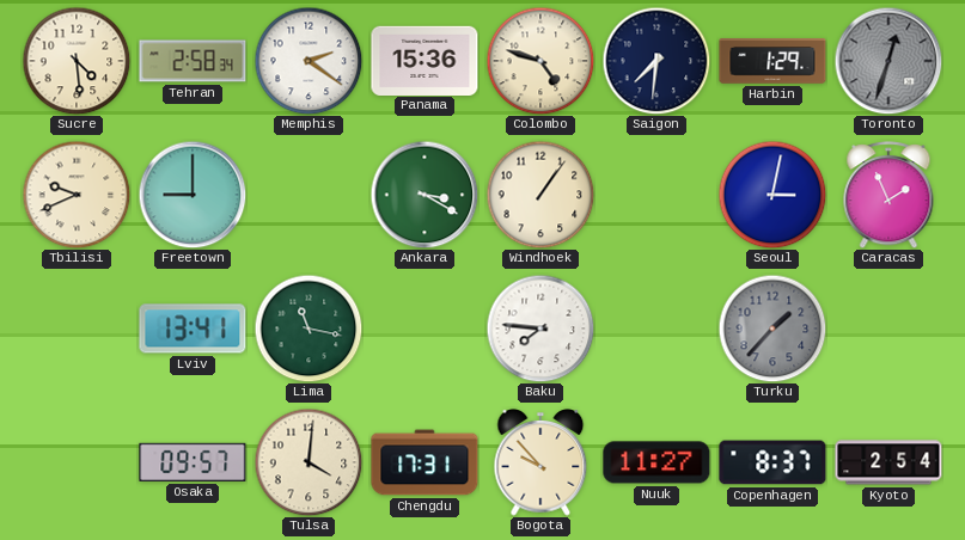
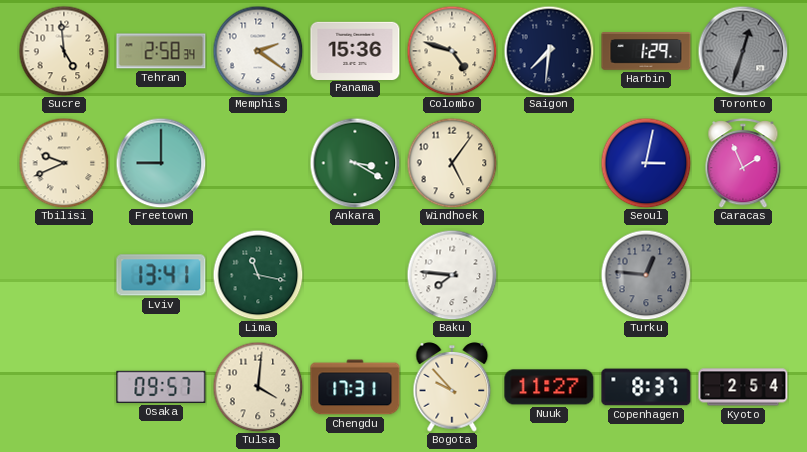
Sucre: 4:29 -> 4:59
Windhoek: 1:06 -> 5:06
Turku: 1:37 -> 12:46
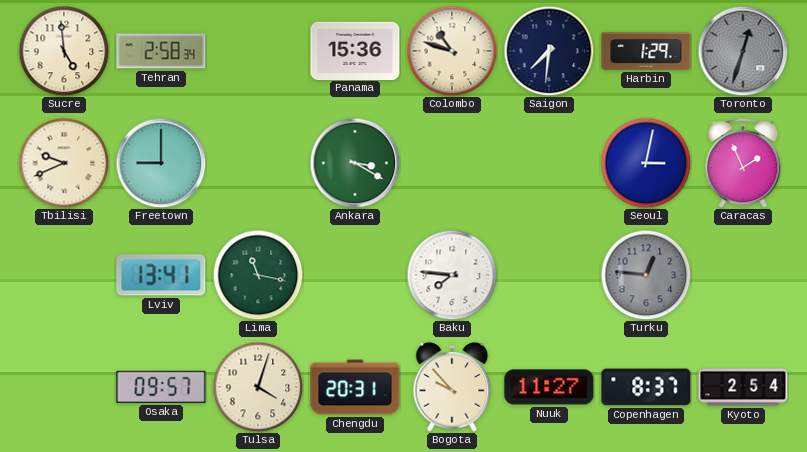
Memphis: 2:21 -> none
Colombo: 4:48 -> 10:48
Windhoek: 5:06 -> none
Tulsa: 4:01 -> 4:03
Chengdu: 17:31 -> 20:31
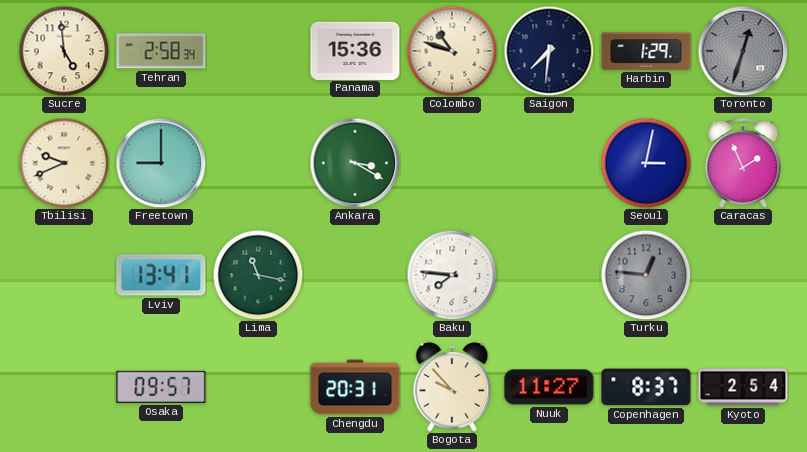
Tulsa: 4:03 -> none
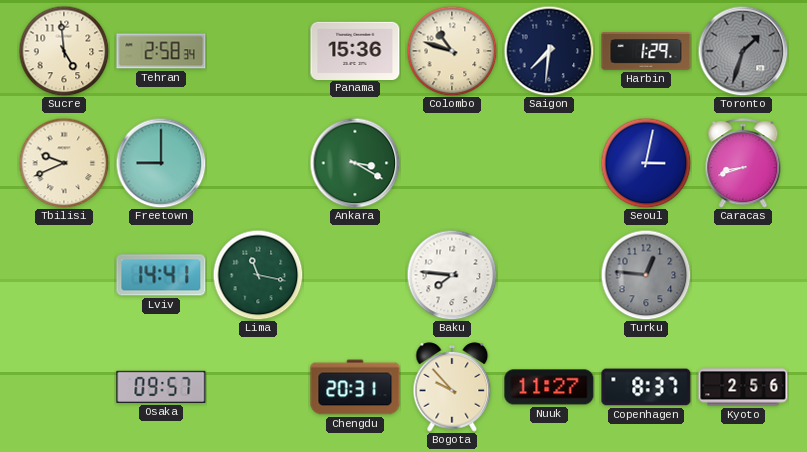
Toronto: 12:33 -> 1:33
Caracas: 1:56 -> 8:42
Lviv: 13:41 -> 14:41
Kyoto: 2:54 -> 2:56
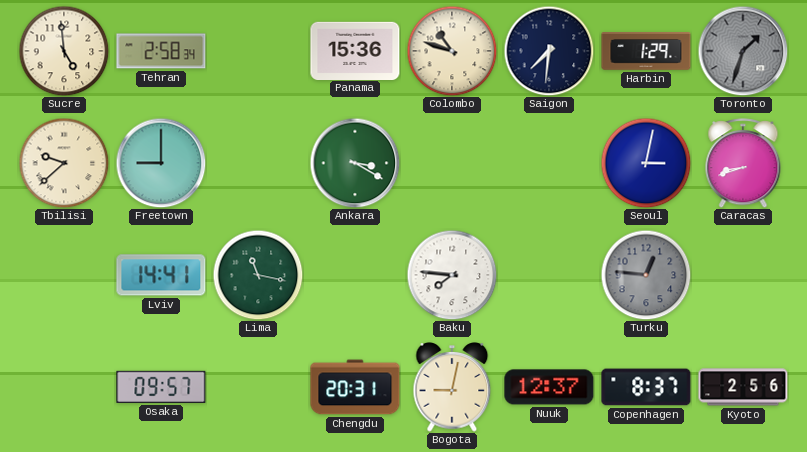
Tbilisi: 9:41 -> 9:38
Bogota: 9:53 -> 9:02
Nuuk: 11:27 -> 12:37
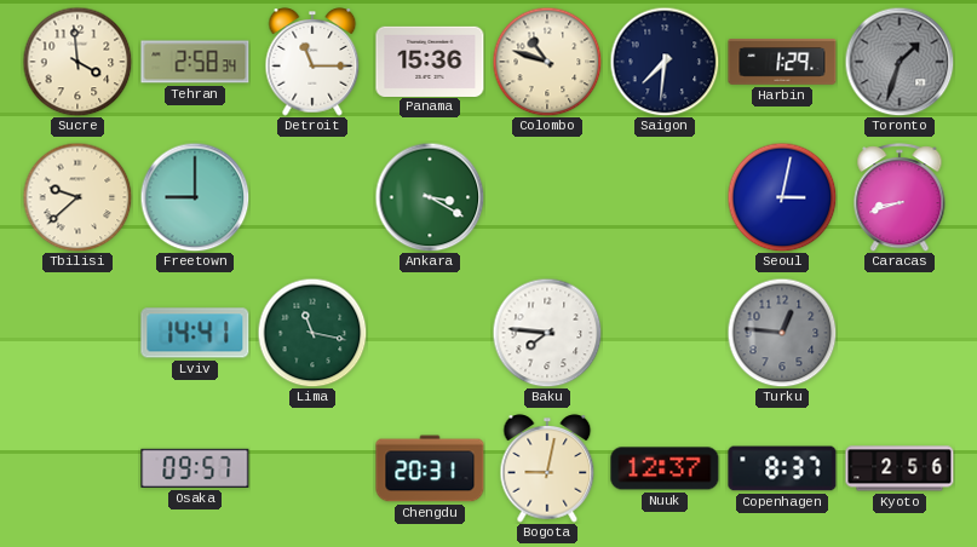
Sucre: 4:59 -> 3:59
Detroit: none -> 11:15
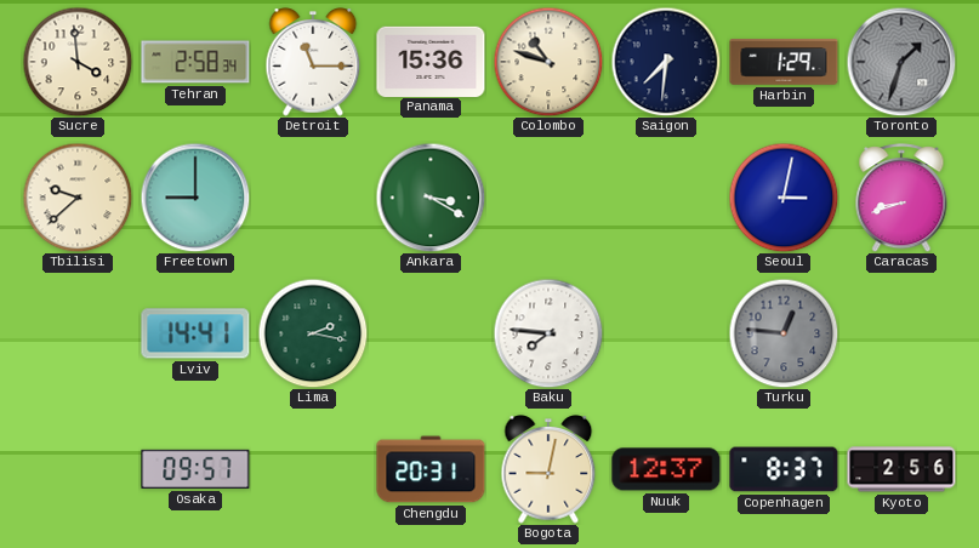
Lima: 11:17 -> 2:17
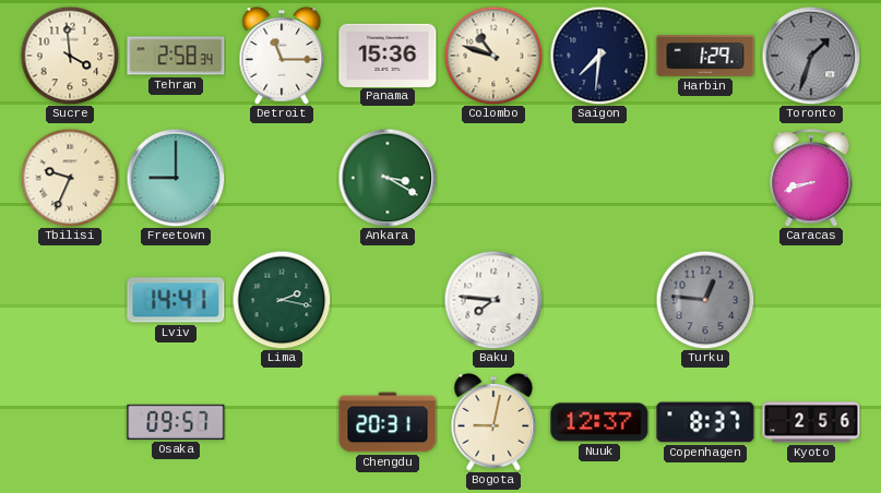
Tbilisi: 9:38 -> 9:34
Seoul: 3:02 -> none
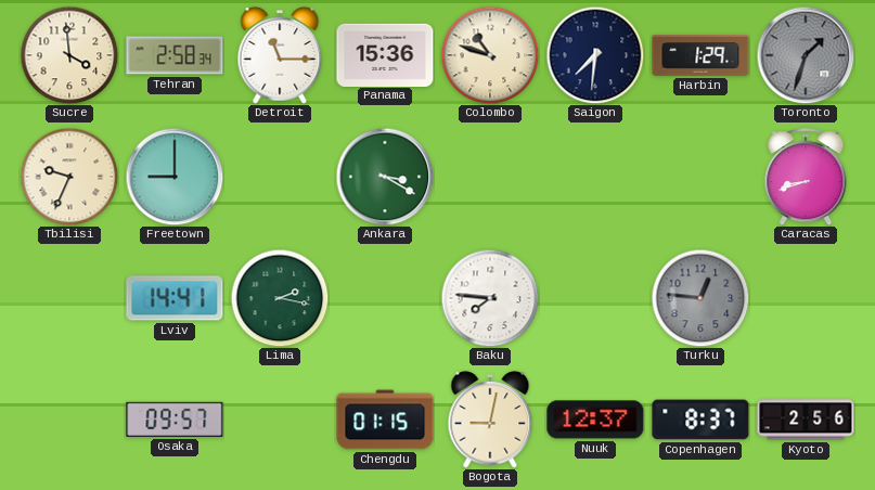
Chengdu: 20:31 -> 01:15
